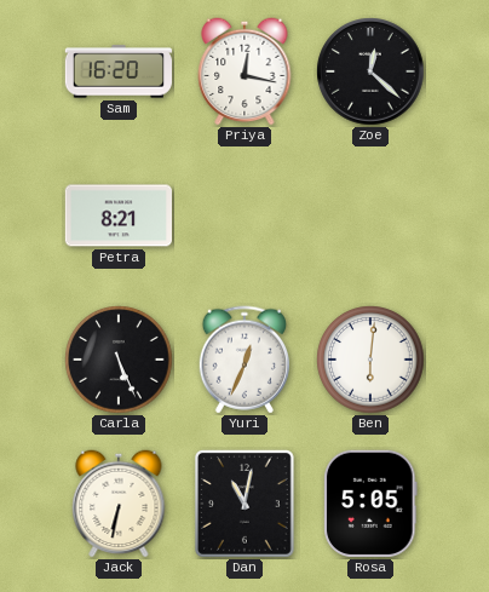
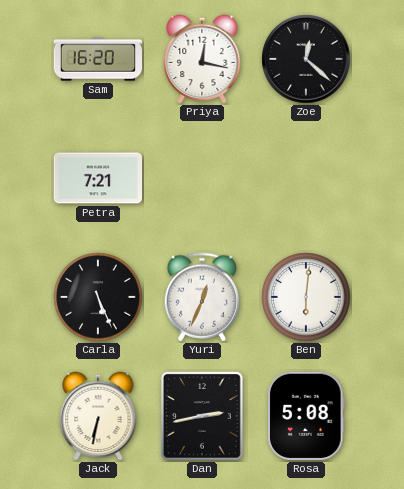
Petra: 8:21 -> 7:21
Dan: 11:02 -> 2:43
Rosa: 5:05 -> 5:08
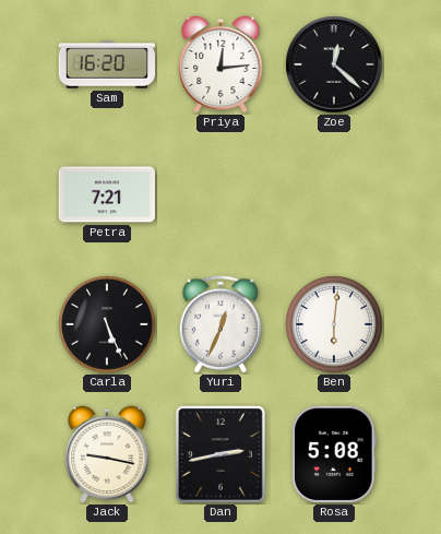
Priya: 12:17 -> 12:14
Jack: 6:32 -> 9:17
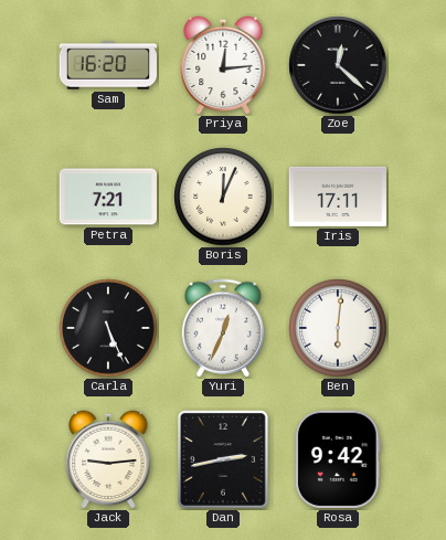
Boris: none -> 12:04
Iris: none -> 17:11
Jack: 9:17 -> 9:14
Rosa: 5:08 -> 9:42
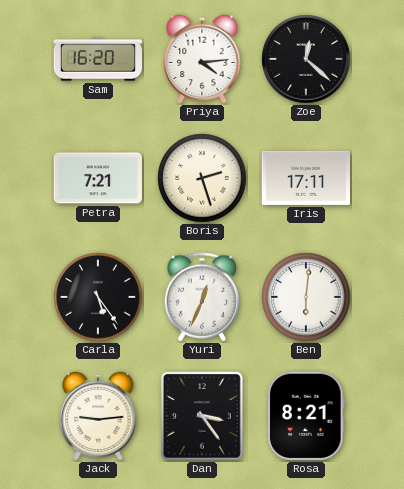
Priya: 12:14 -> 4:14
Boris: 12:04 -> 2:27
Carla: 5:26 -> 5:24
Dan: 2:43 -> 3:24
Rosa: 9:42 -> 8:21
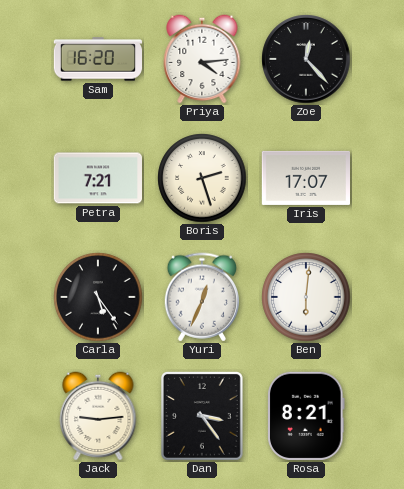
Zoe: 12:22 -> 12:23
Iris: 17:11 -> 17:07
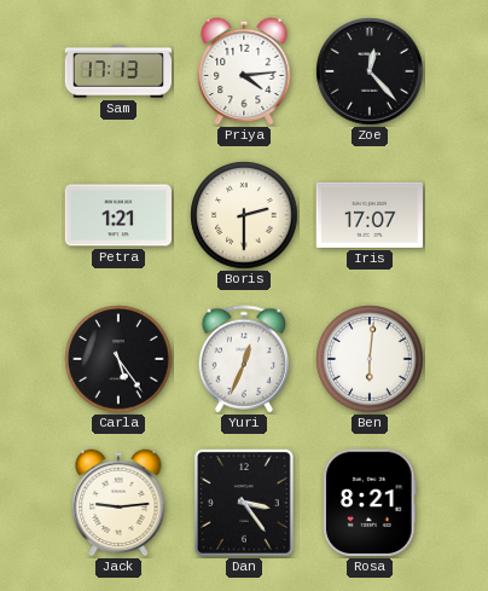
Sam: 16:20 -> 17:13
Petra: 7:21 -> 1:21
Boris: 2:27 -> 2:30
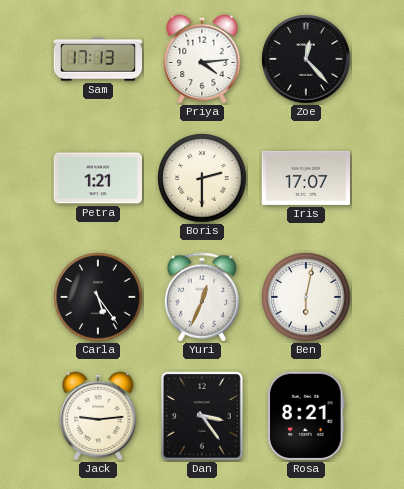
Ben: 6:01 -> 6:02
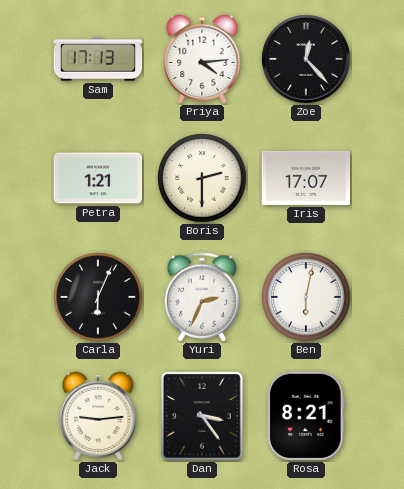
Carla: 5:24 -> 6:04
Yuri: 12:34 -> 2:34
